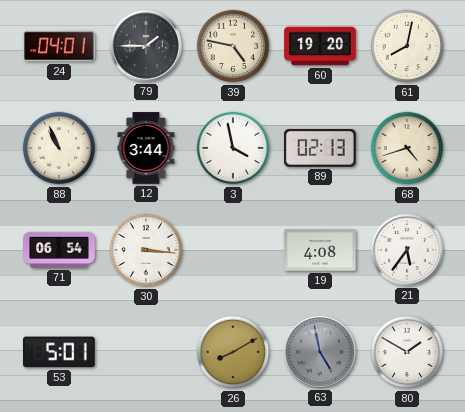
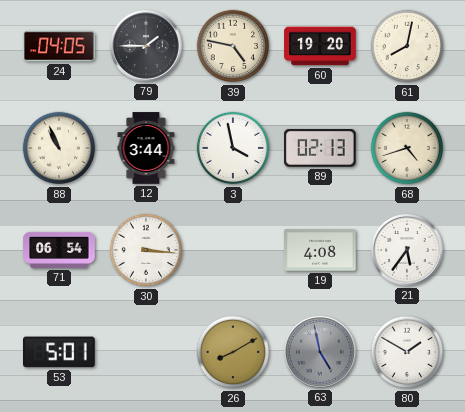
24: 04:01 -> 04:05
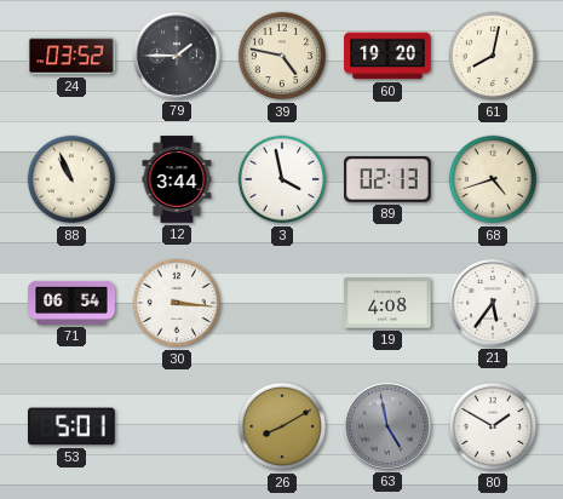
24: 04:05 -> 03:52
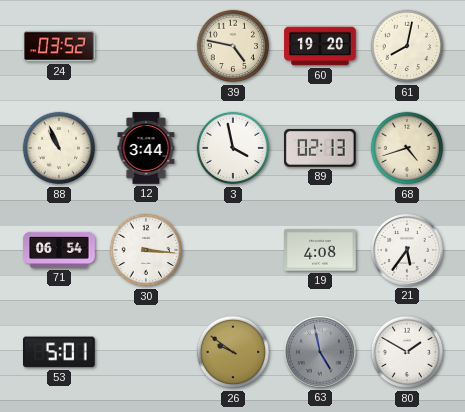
79: 1:45 -> none
26: 8:10 -> 9:51
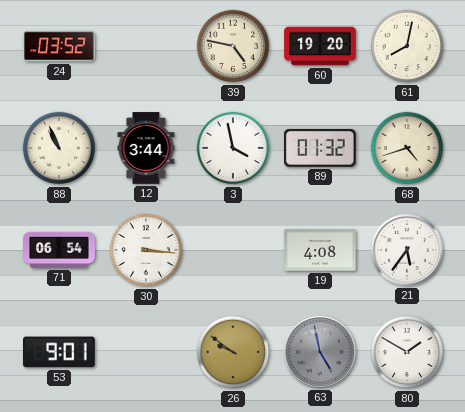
89: 02:13 -> 01:32
53: 5:01 -> 9:01
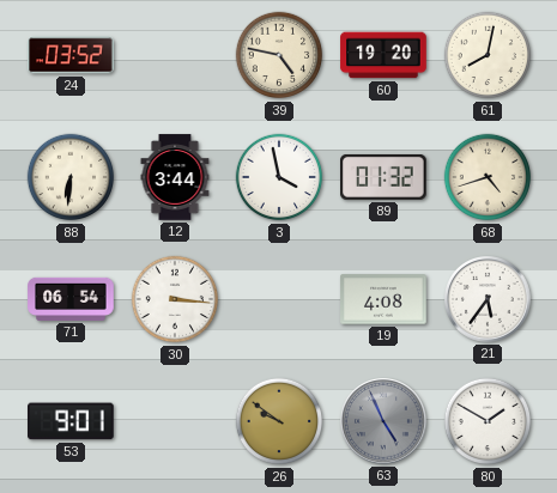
88: 10:56 -> 6:31
63: 4:58 -> 4:56
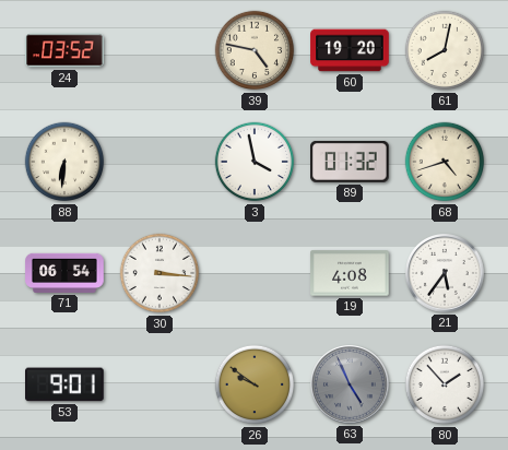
12: 3:44 -> none
80: 1:50 -> 1:53
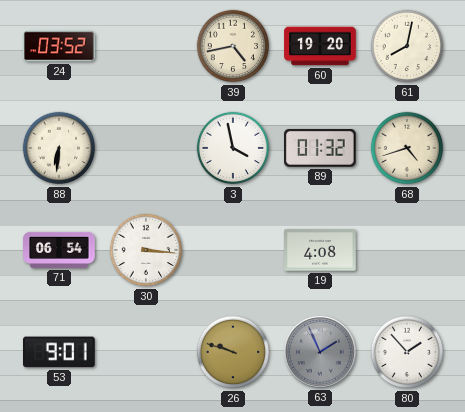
39: 4:47 -> 4:43
21: 5:36 -> none
26: 9:51 -> 9:48
63: 4:56 -> 1:56
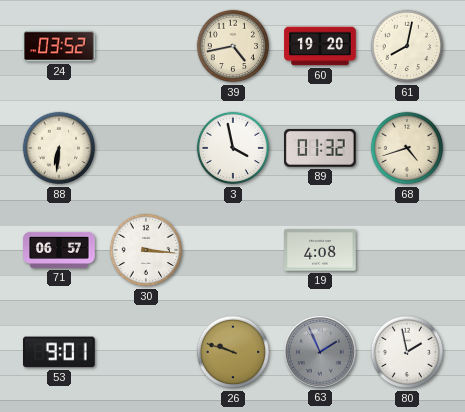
71: 06:54 -> 06:57
80: 1:53 -> 1:58
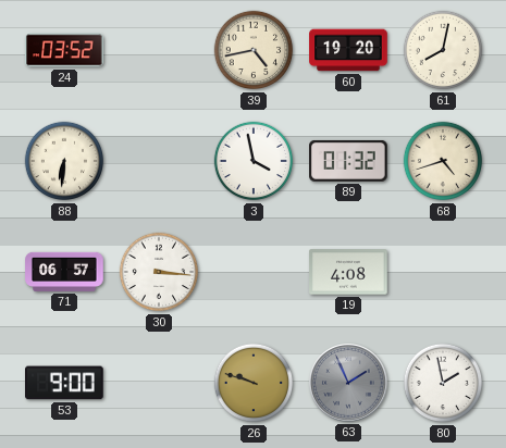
53: 9:01 -> 9:00
